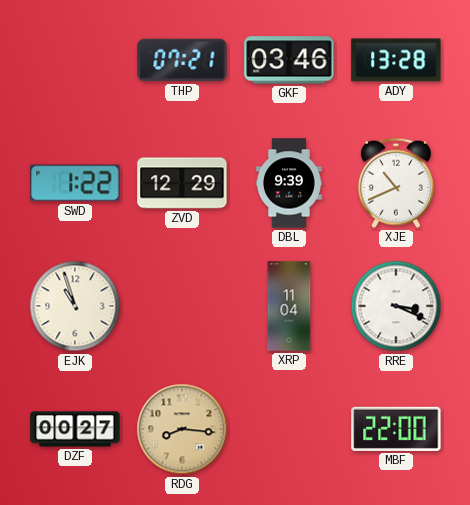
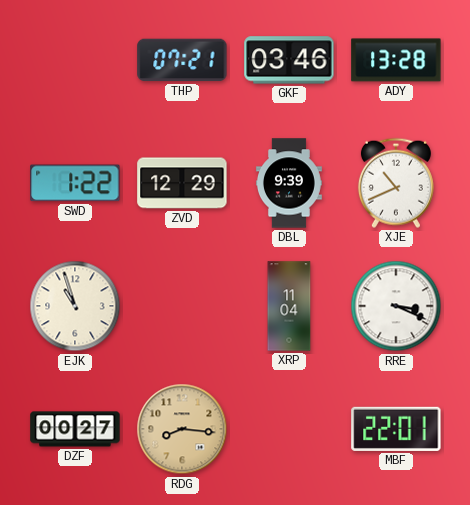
MBF: 22:00 -> 22:01
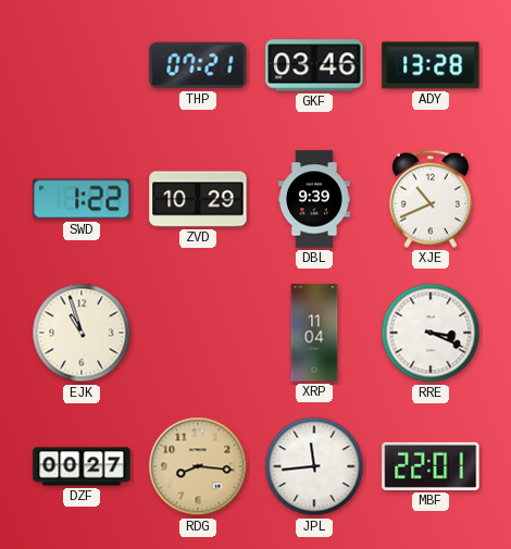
ZVD: 12:29 -> 10:29
JPL: none -> 11:44
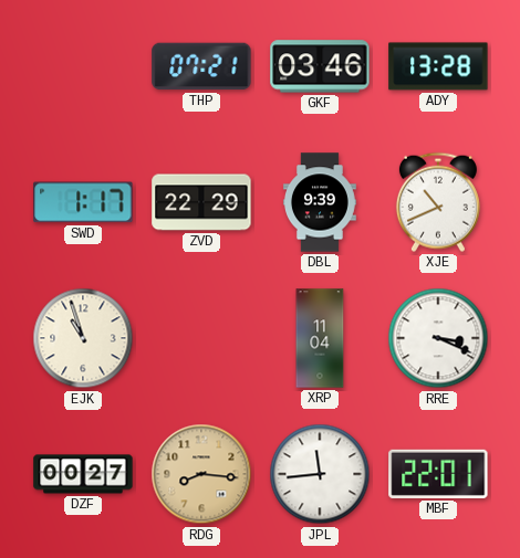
SWD: 1:22 -> 1:17
ZVD: 10:29 -> 22:29
